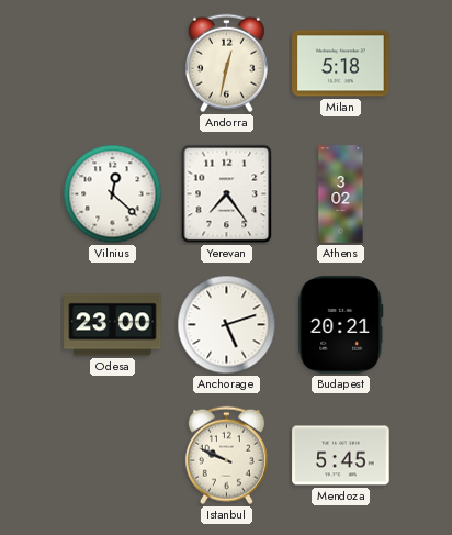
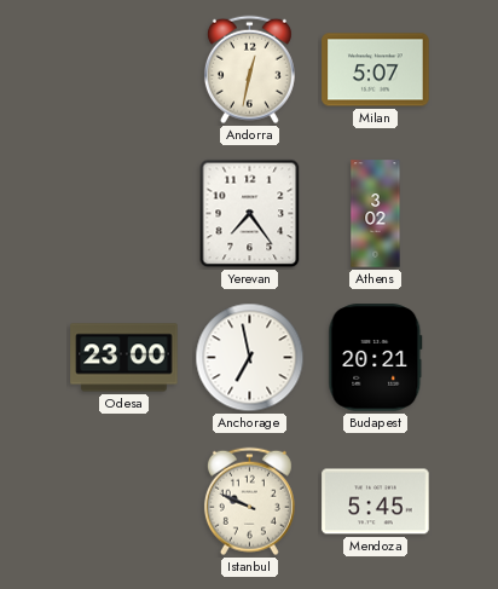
Milan: 5:18 -> 5:07
Vilnius: 12:22 -> none
Anchorage: 5:12 -> 6:58
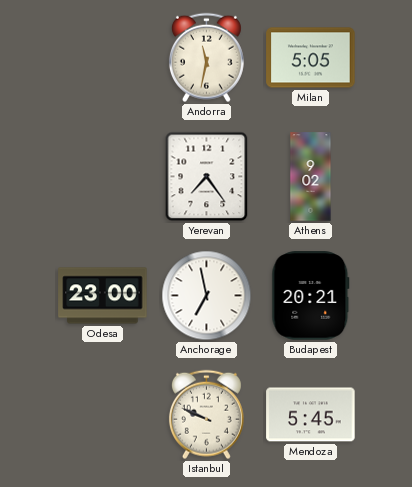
Andorra: 12:32 -> 11:32
Milan: 5:07 -> 5:05
Athens: 3:02 -> 9:02
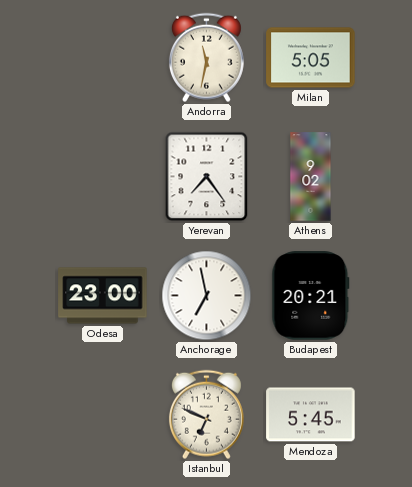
Istanbul: 9:49 -> 6:49
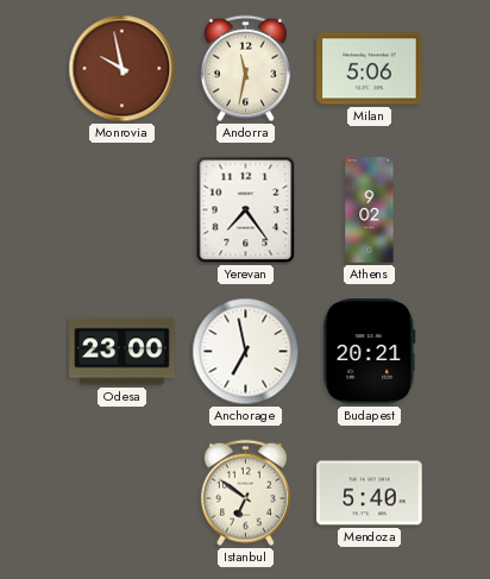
Monrovia: none -> 9:58
Milan: 5:05 -> 5:06
Istanbul: 6:49 -> 6:51
Mendoza: 5:45 -> 5:40
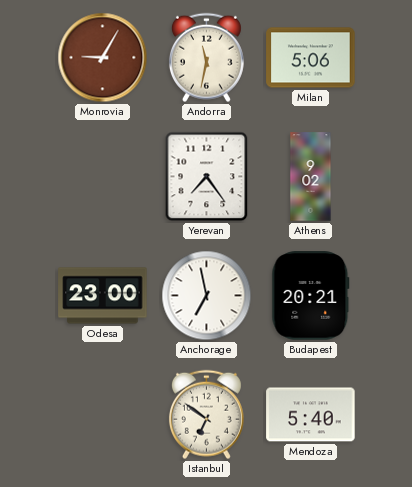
Monrovia: 9:58 -> 9:05
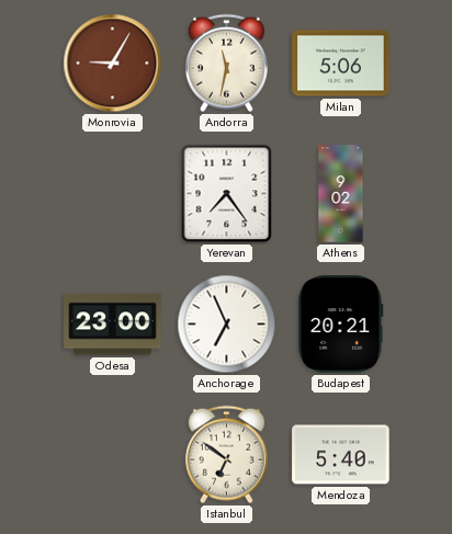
Anchorage: 6:58 -> 6:56
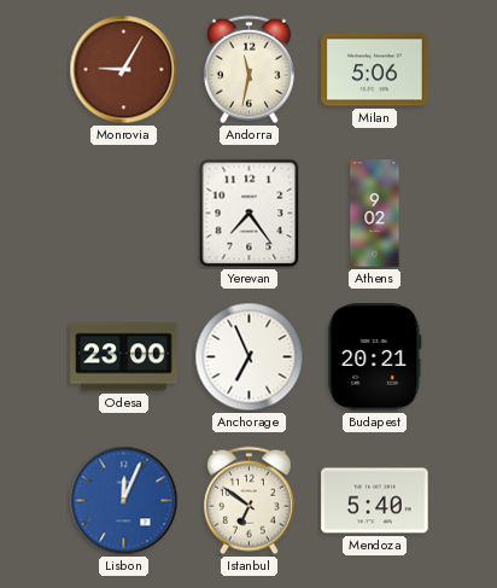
Lisbon: none -> 12:04
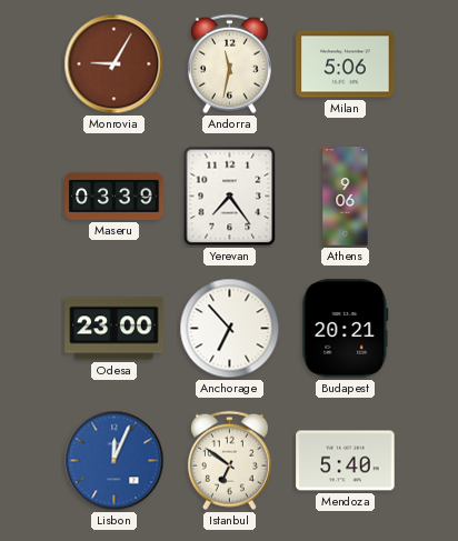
Maseru: none -> 03:39
Athens: 9:02 -> 9:06
Anchorage: 6:56 -> 6:53
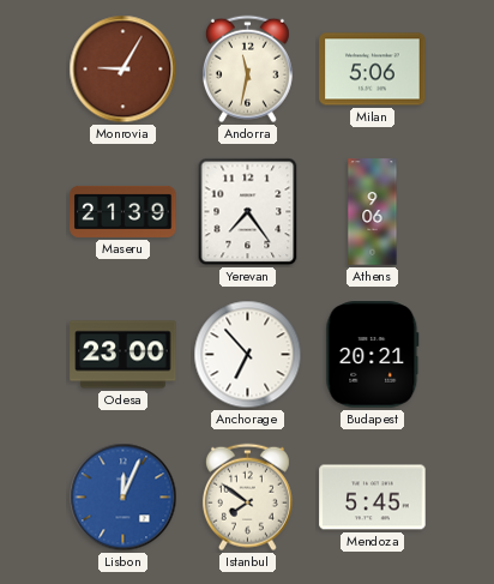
Maseru: 03:39 -> 21:39
Istanbul: 6:51 -> 7:51
Mendoza: 5:40 -> 5:45
